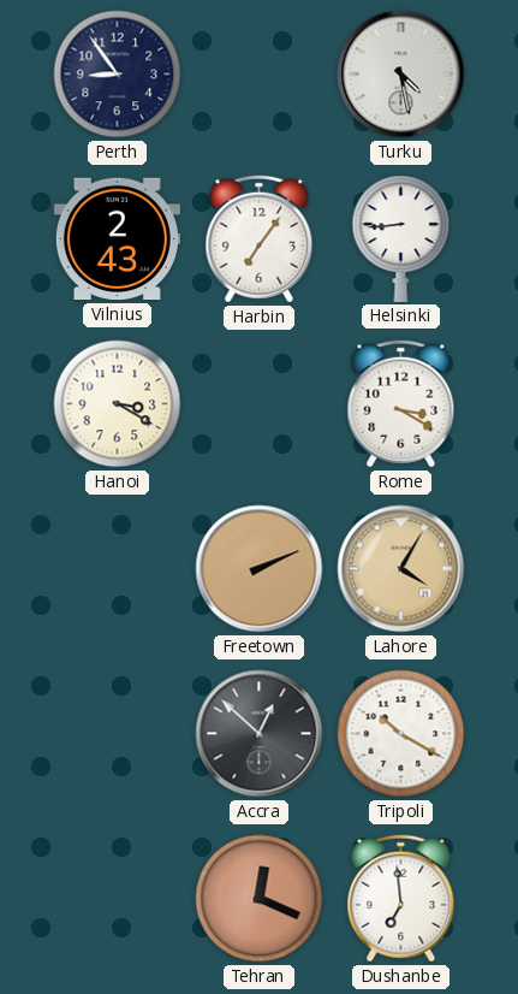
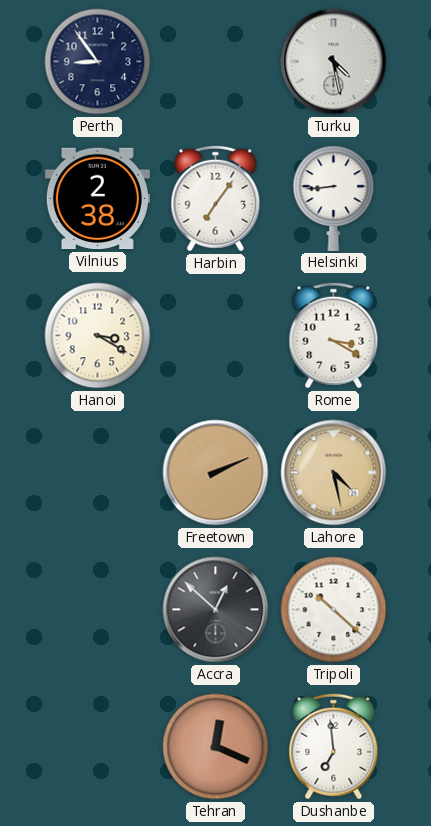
Vilnius: 2:43 -> 2:38
Lahore: 4:05 -> 4:28
Tripoli: 10:20 -> 10:22
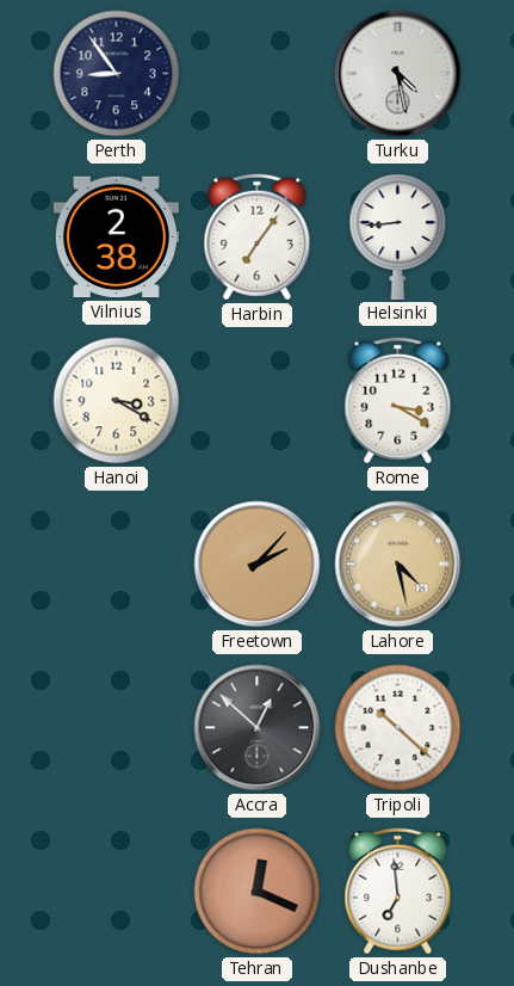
Freetown: 2:11 -> 2:07
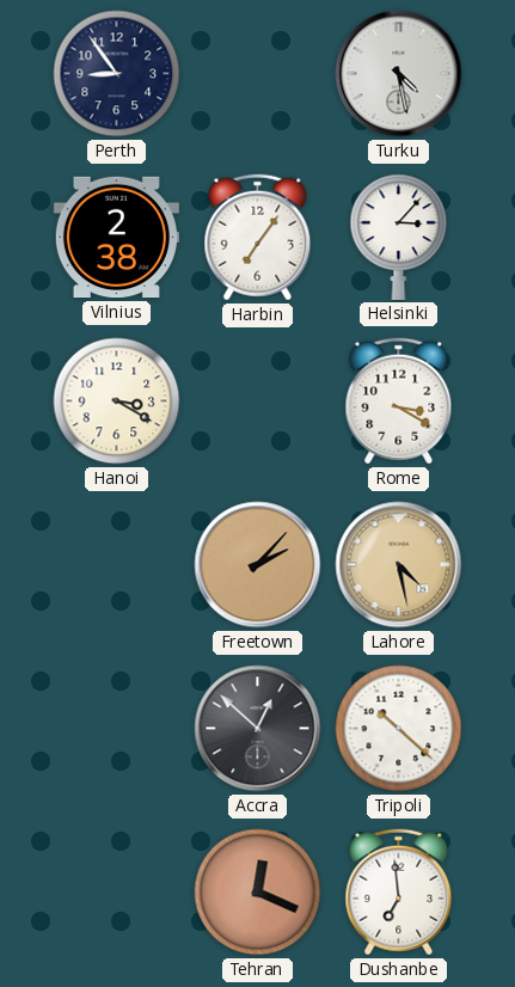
Helsinki: 8:44 -> 3:07
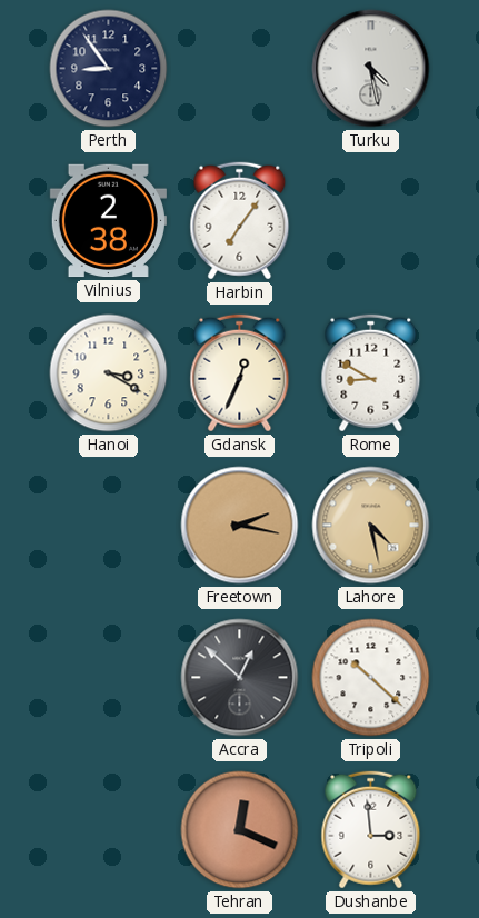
Helsinki: 3:07 -> none
Gdansk: none -> 12:34
Rome: 3:20 -> 8:50
Freetown: 2:07 -> 2:17
Dushanbe: 6:59 -> 2:59
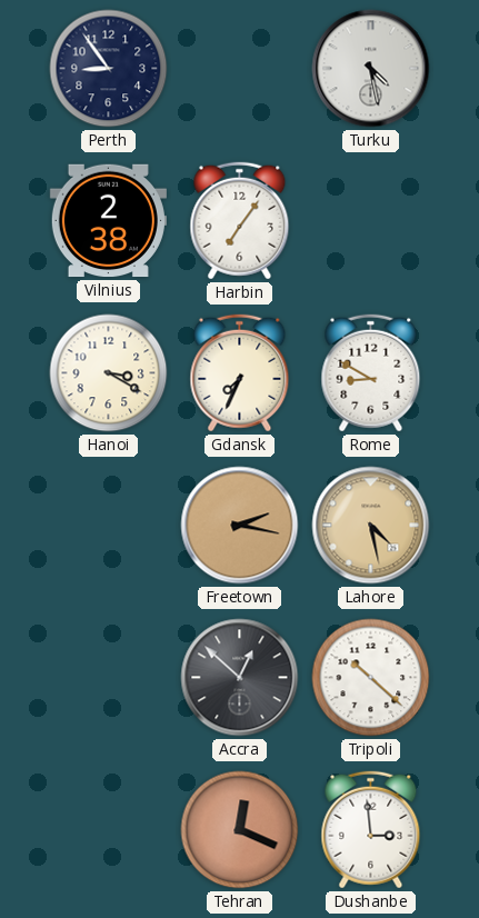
Gdansk: 12:34 -> 7:34
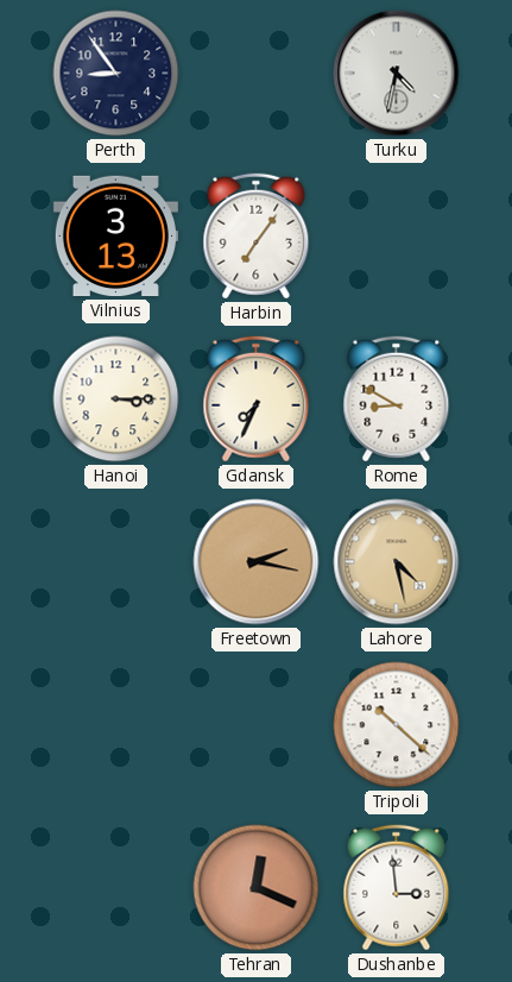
Turku: 4:28 -> 4:32
Vilnius: 2:38 -> 3:13
Hanoi: 3:20 -> 3:15
Accra: 12:52 -> none
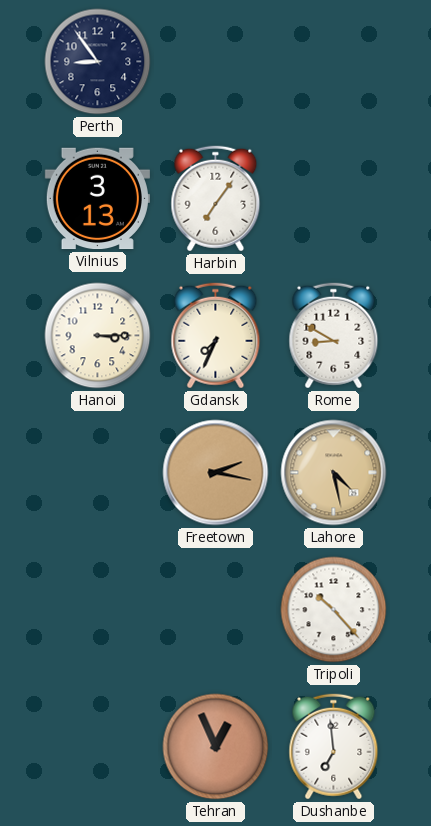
Turku: 4:32 -> none
Tripoli: 10:22 -> 10:23
Tehran: 12:19 -> 12:56
Dushanbe: 2:59 -> 6:59
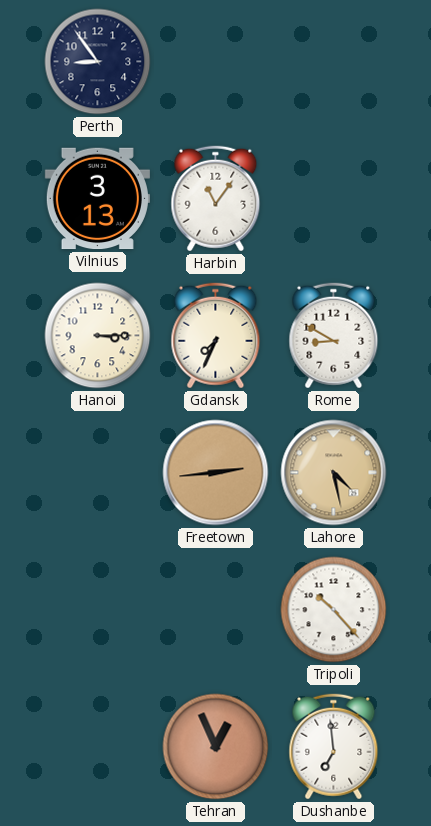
Harbin: 7:06 -> 11:06
Freetown: 2:17 -> 2:44
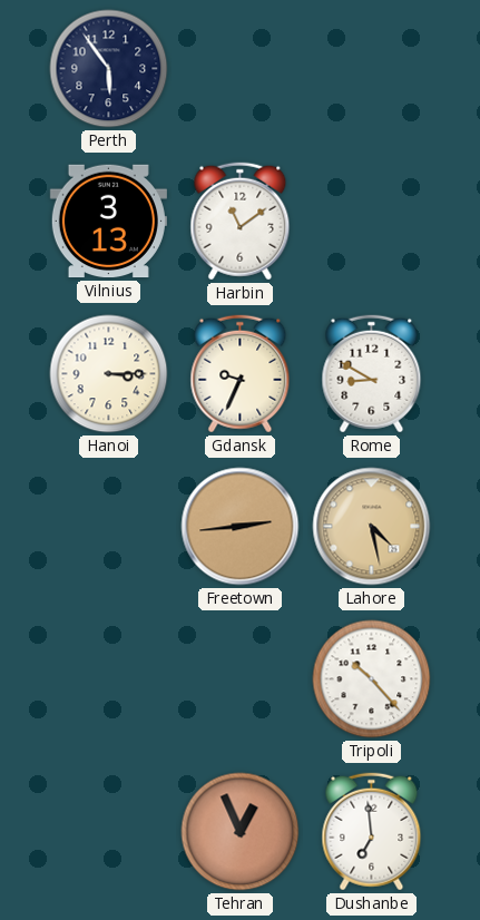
Perth: 8:54 -> 5:54
Harbin: 11:06 -> 11:09
Gdansk: 7:34 -> 9:34
